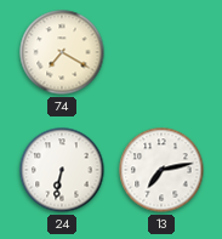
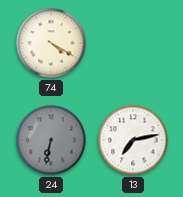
74: 7:20 -> 4:20
24 dial: white -> grey
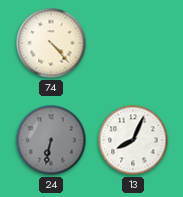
74: 4:20 -> 4:23
13: 7:13 -> 8:04
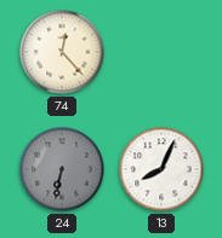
74: 4:23 -> 12:23
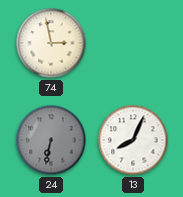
74: 12:23 -> 2:58
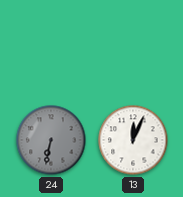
74: 2:58 -> none
13: 8:04 -> 12:04
